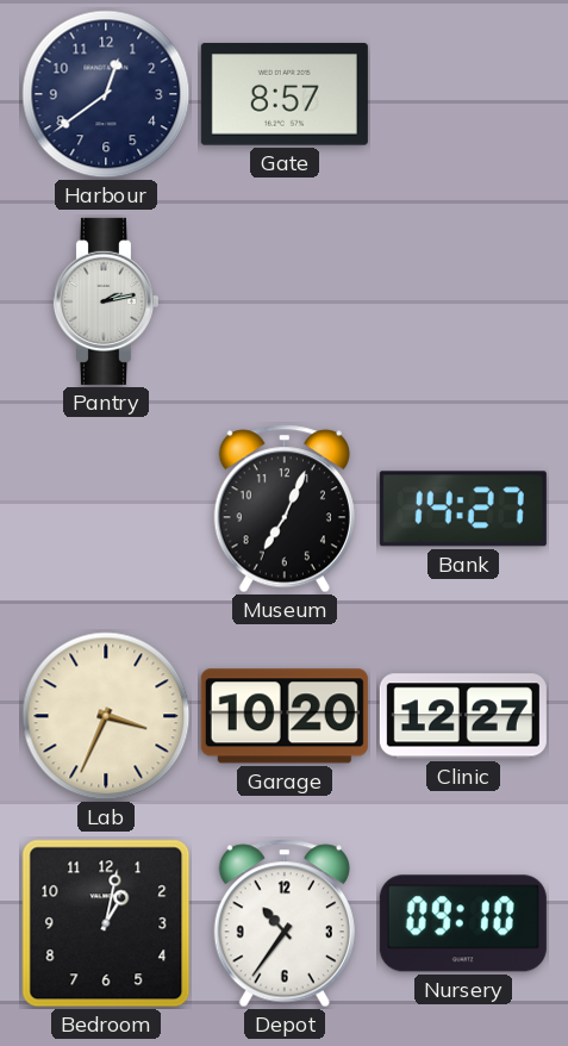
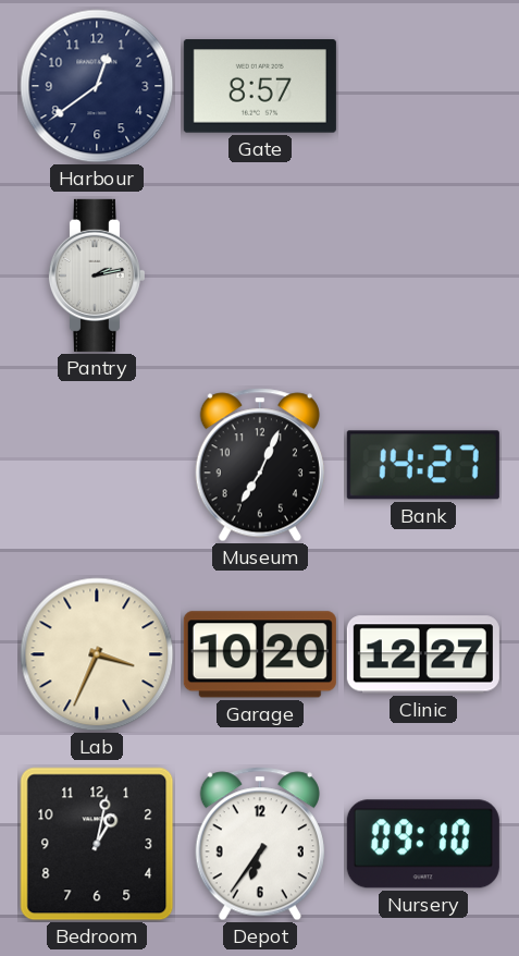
Depot: 10:36 -> 6:36
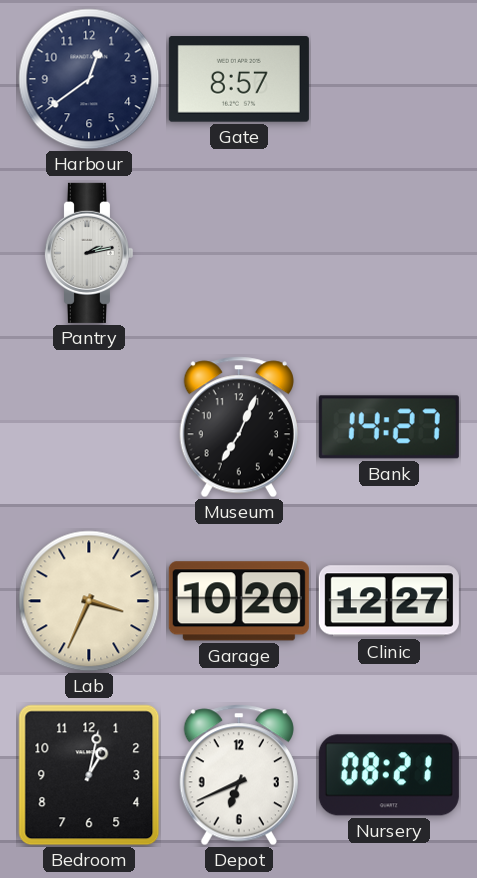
Depot: 6:36 -> 6:41
Nursery: 09:10 -> 08:21
